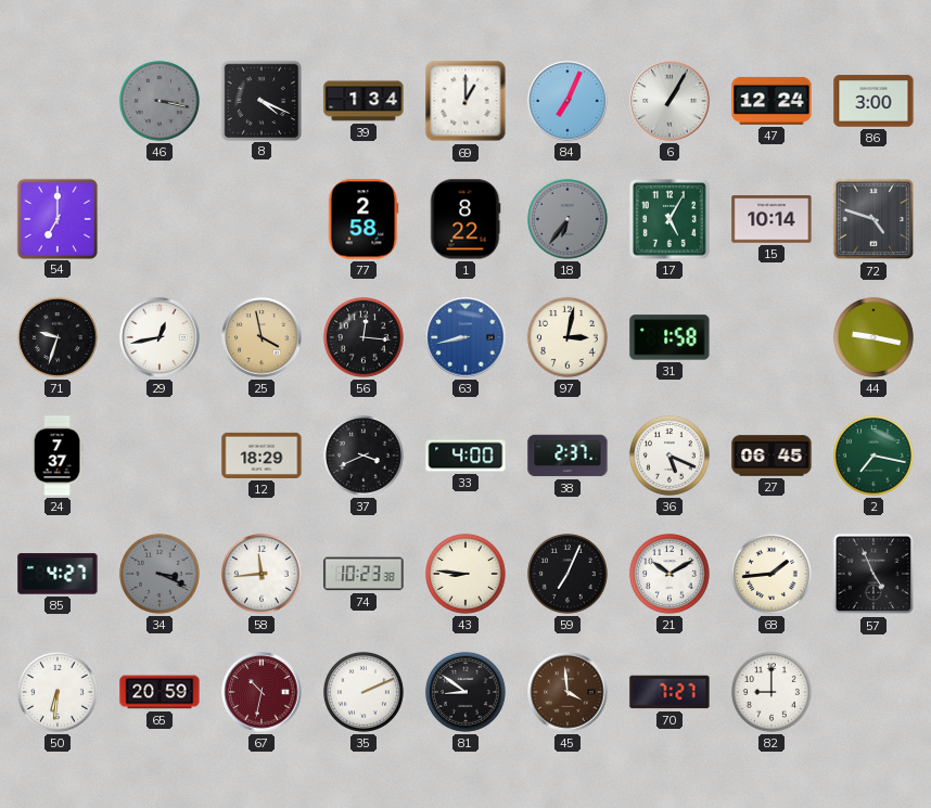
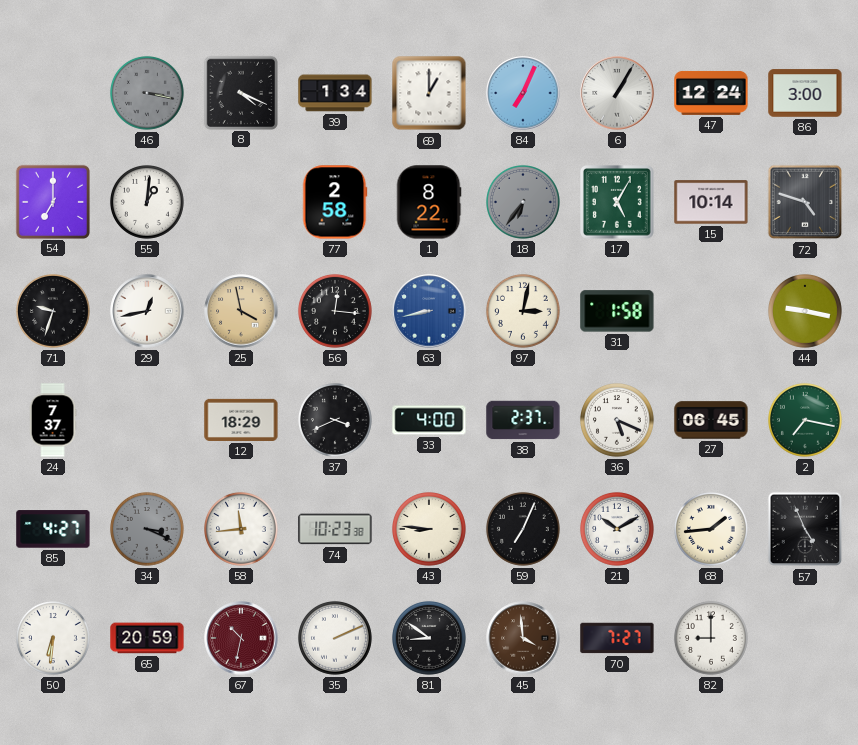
55: none -> 1:01
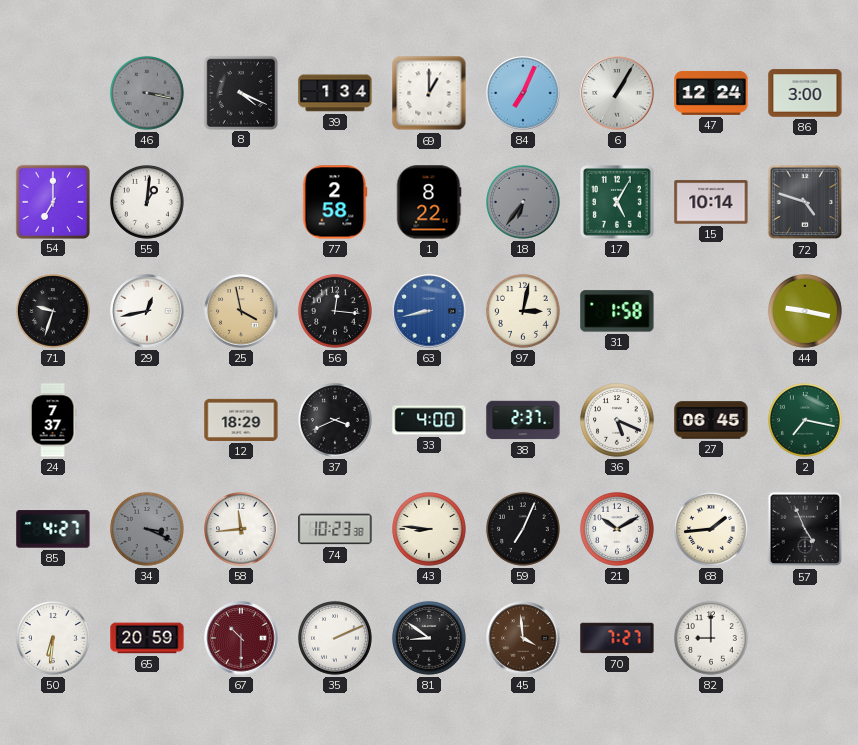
67: 10:32 -> 10:30
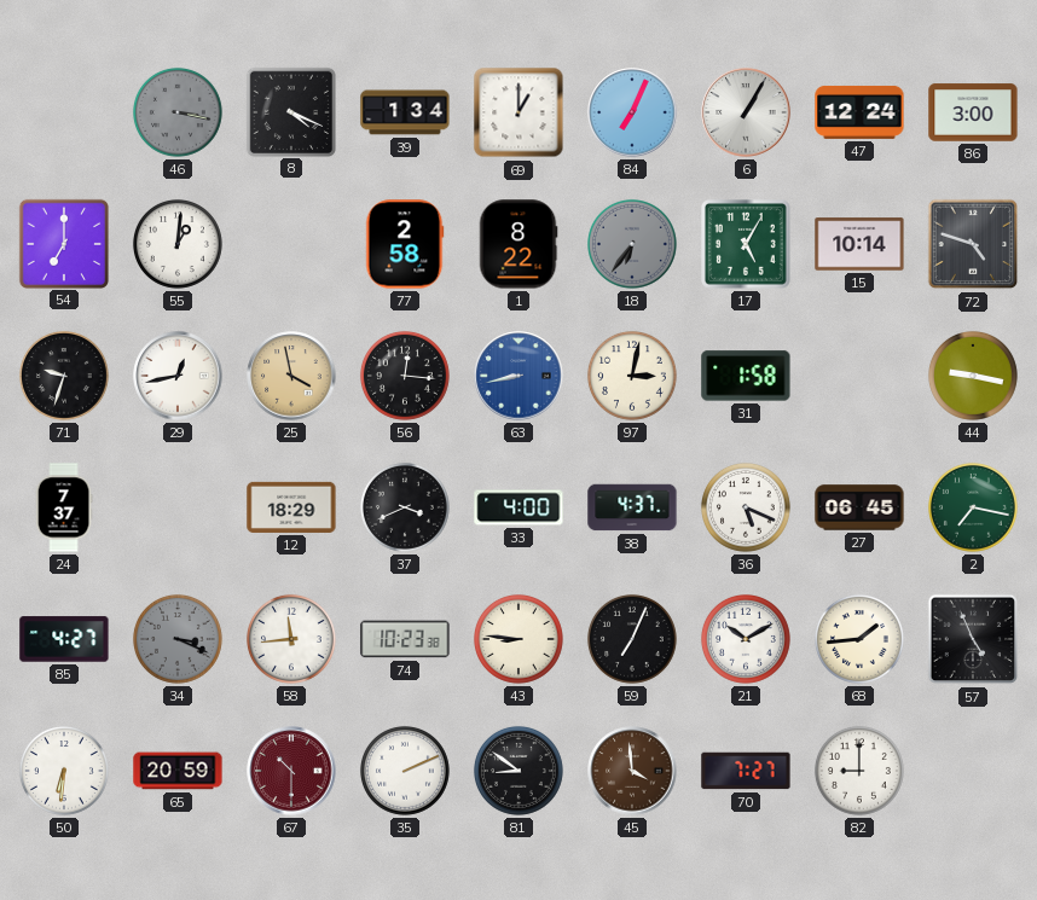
38: 2:37 -> 4:37
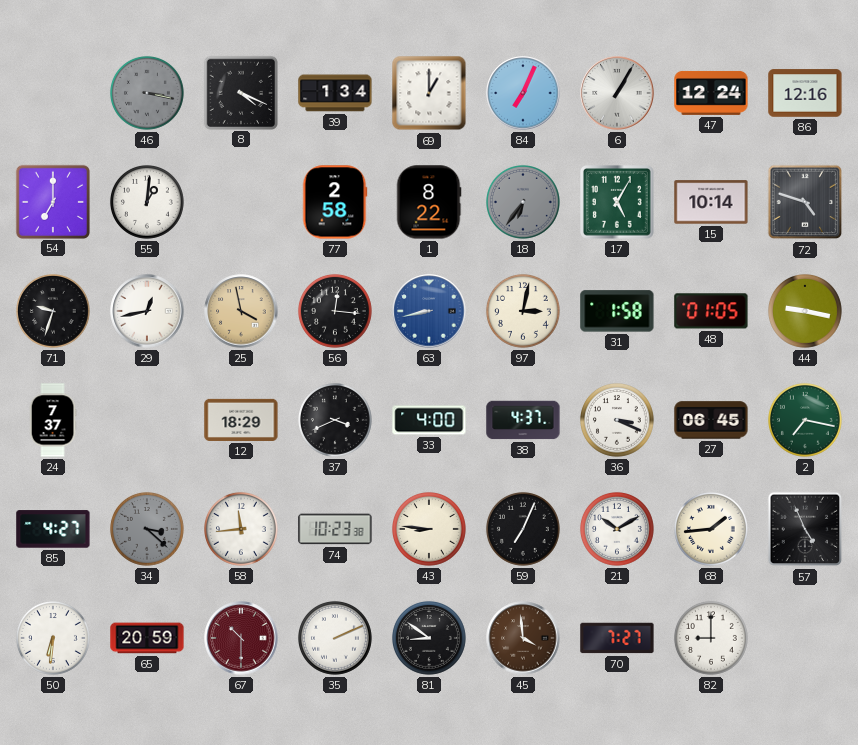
86: 3:00 -> 12:16
48: none -> 01:05
36: 5:19 -> 3:19
34: 3:19 -> 3:22
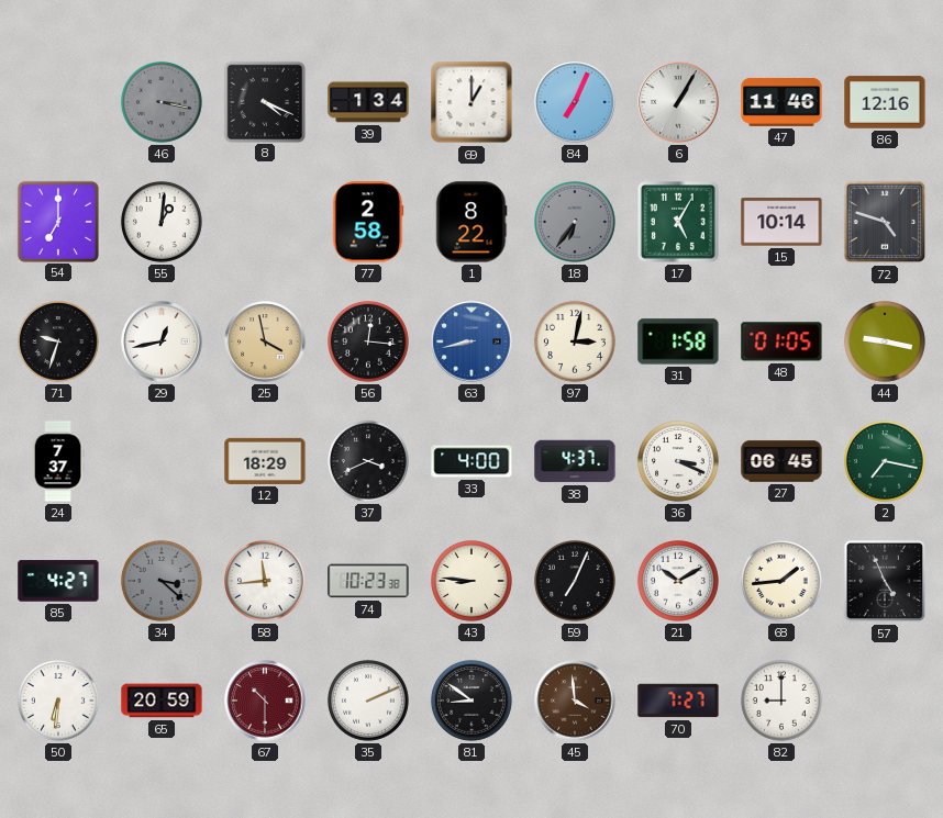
47: 12:24 -> 11:46
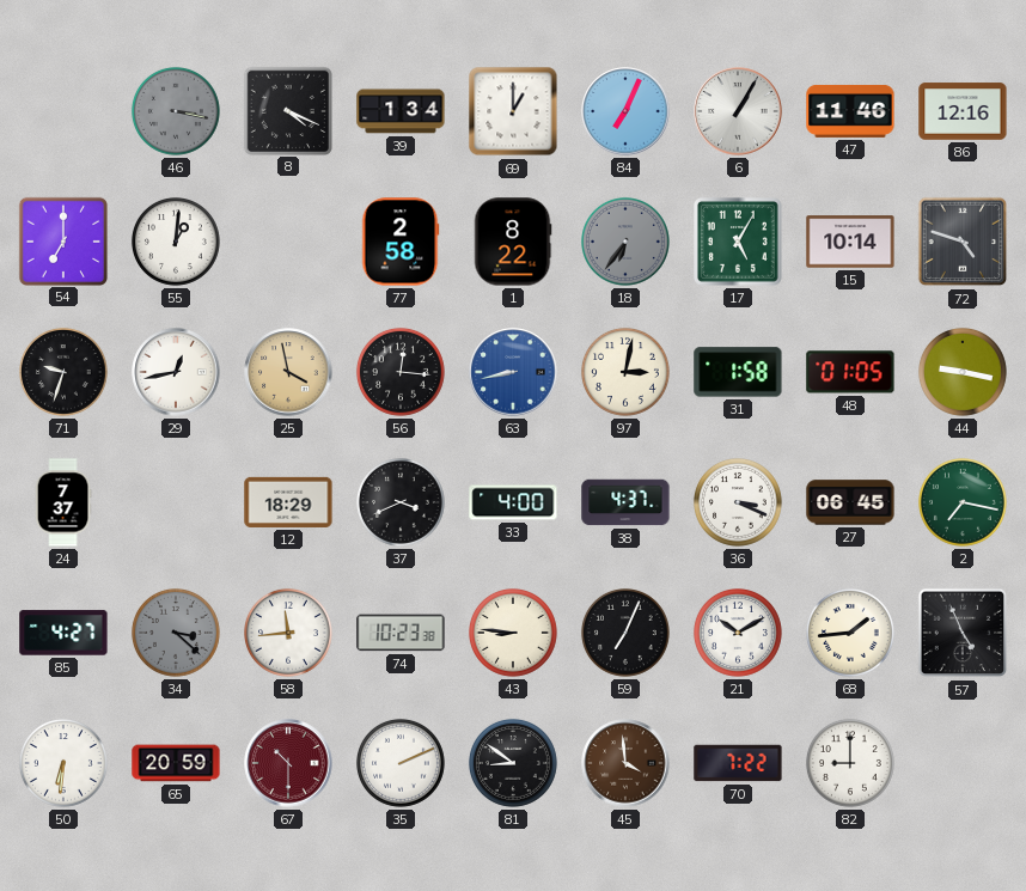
70: 7:27 -> 7:22
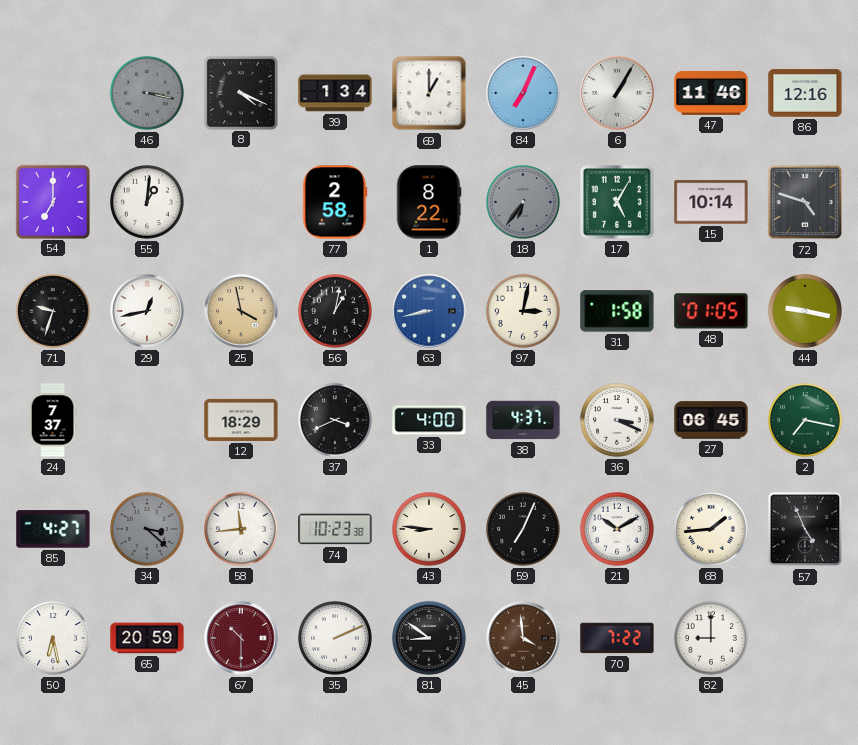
56: 12:16 -> 1:02
50: 6:31 -> 6:28
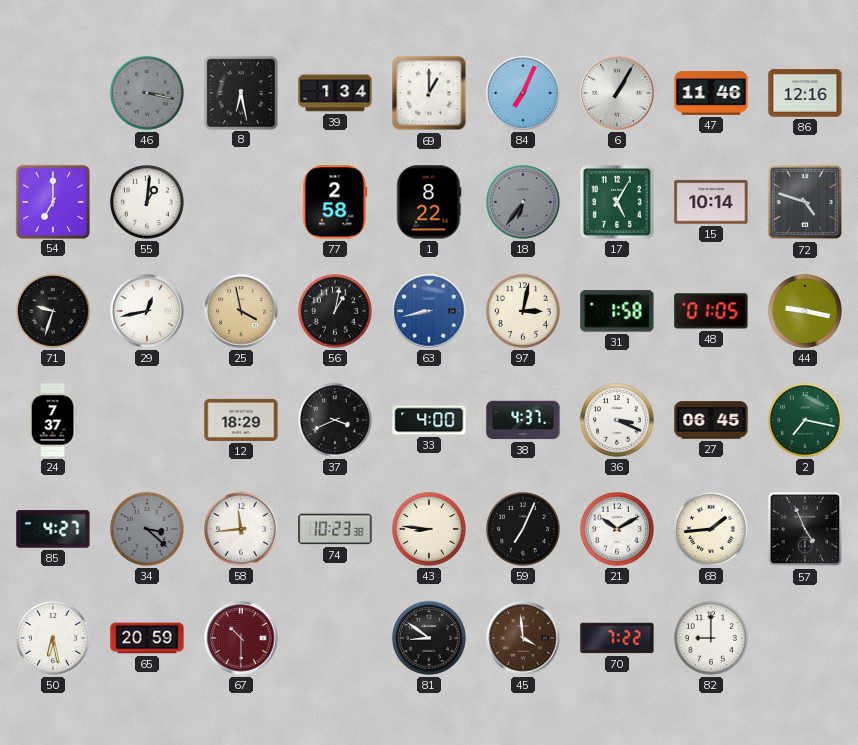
8: 4:19 -> 6:28
35: 2:11 -> none
